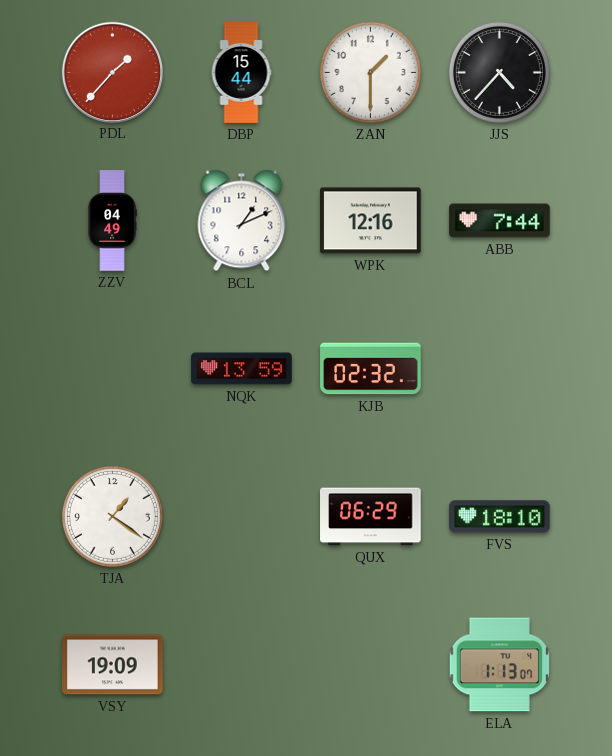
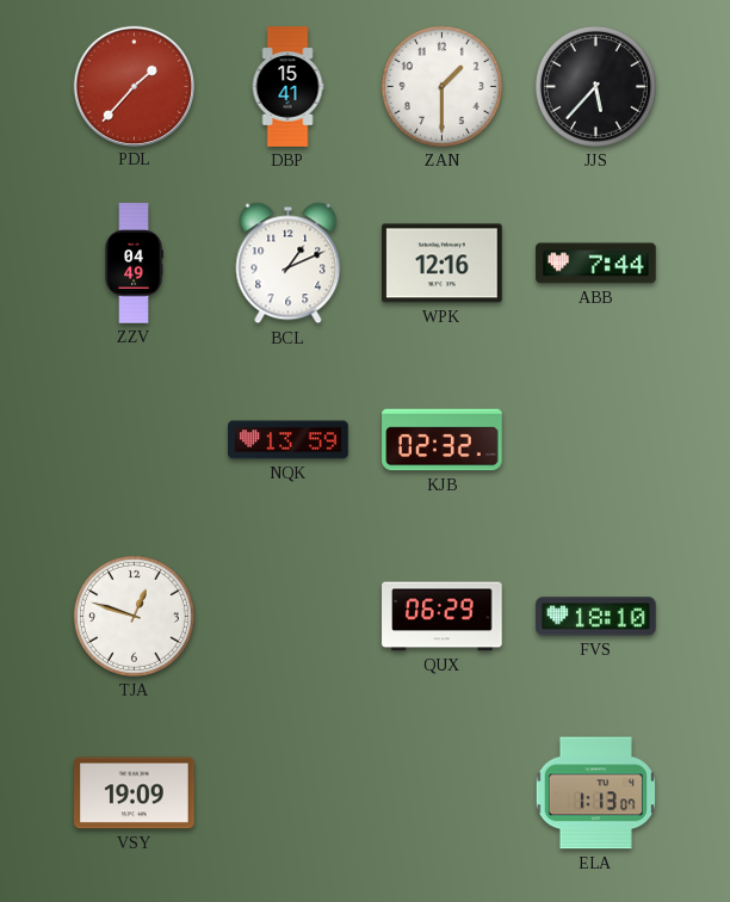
DBP: 15:44 -> 15:41
JJS: 4:37 -> 5:37
TJA: 1:21 -> 12:48
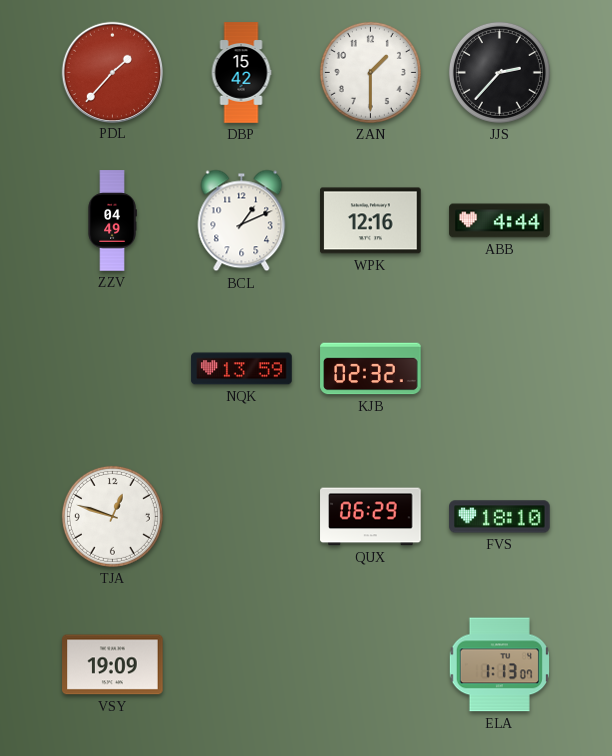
DBP: 15:41 -> 15:42
JJS: 5:37 -> 2:37
ABB: 7:44 -> 4:44
